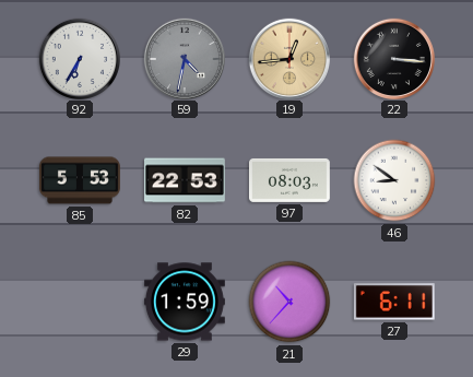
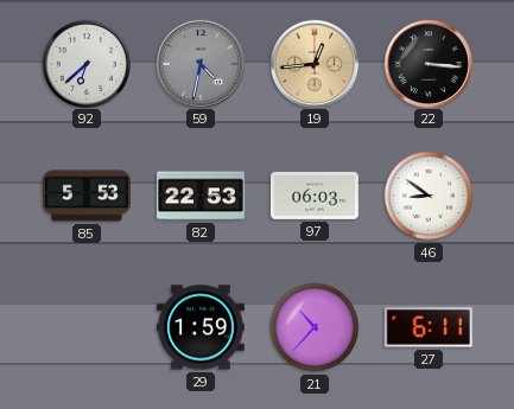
92: 6:35 -> 6:38
97: 08:03 -> 06:03
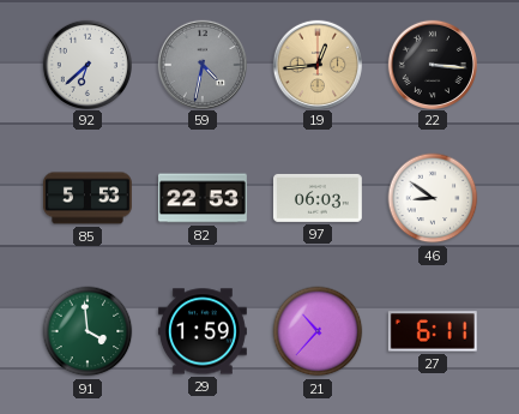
91: none -> 3:59
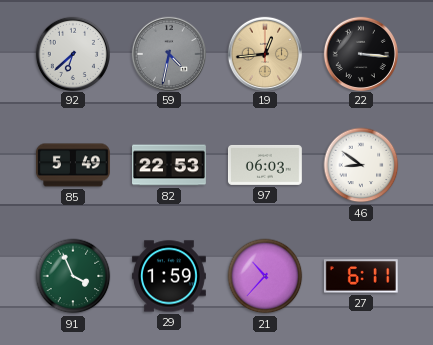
85: 5:53 -> 5:49
91: 3:59 -> 3:56
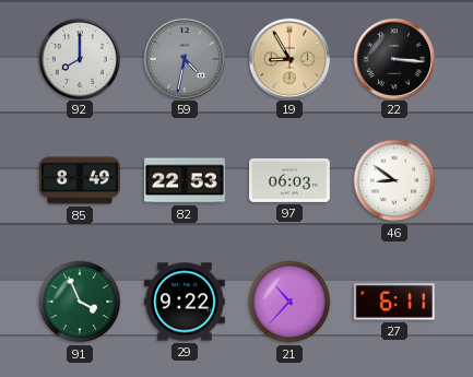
92: 6:38 -> 8:00
19: 12:44 -> 8:55
85: 5:49 -> 8:49
29: 1:59 -> 9:22
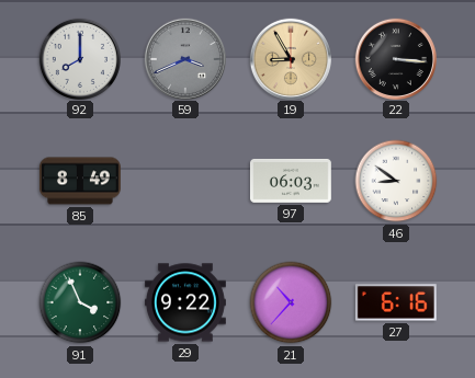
59: 4:32 -> 3:41
82: 22:53 -> none
27: 6:11 -> 6:16
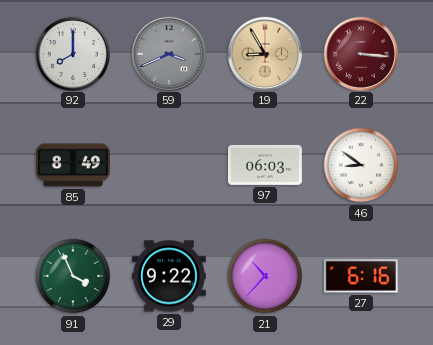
22 dial: black -> burgundy
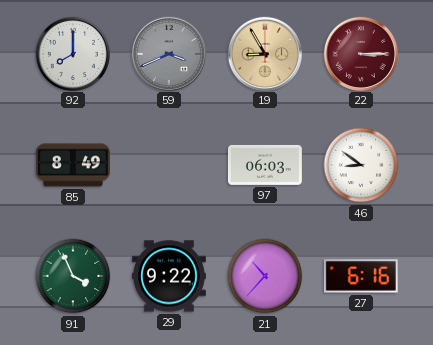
22: 3:16 -> 3:15
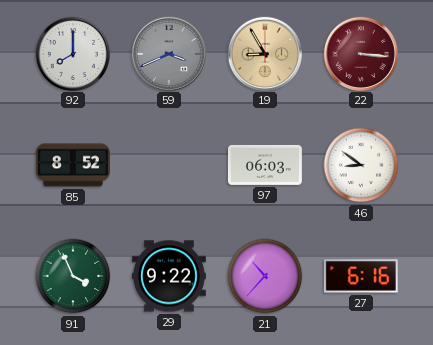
22: 3:15 -> 3:16
85: 8:49 -> 8:52
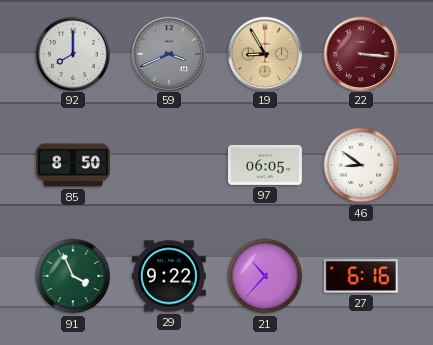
85: 8:52 -> 8:50
97: 06:03 -> 06:05
